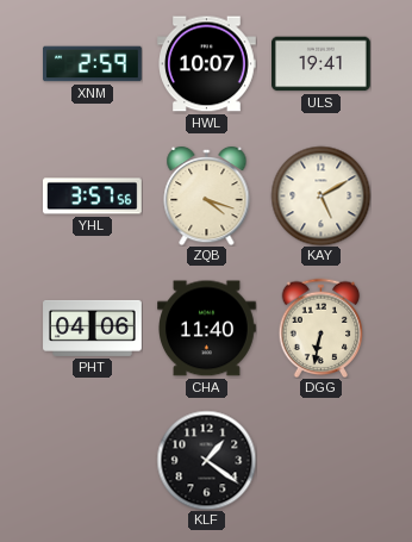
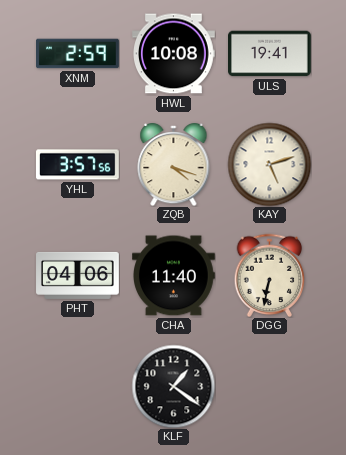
HWL: 10:07 -> 10:08
KAY: 5:10 -> 5:12
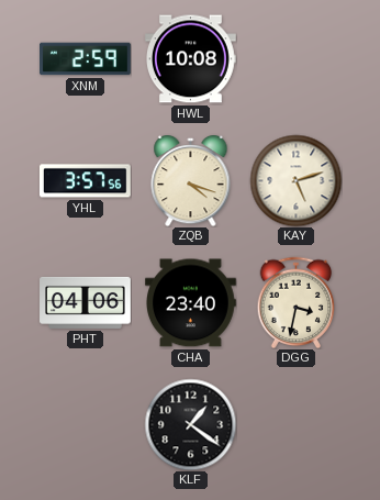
ULS: 19:41 -> none
CHA: 11:40 -> 23:40
DGG: 6:32 -> 3:32
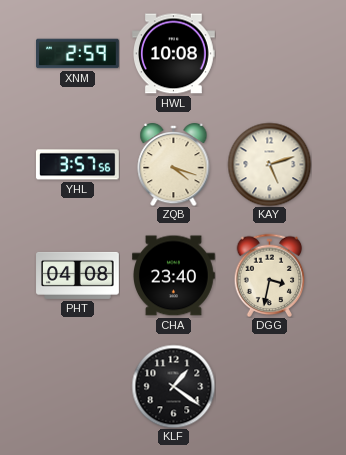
PHT: 04:06 -> 04:08
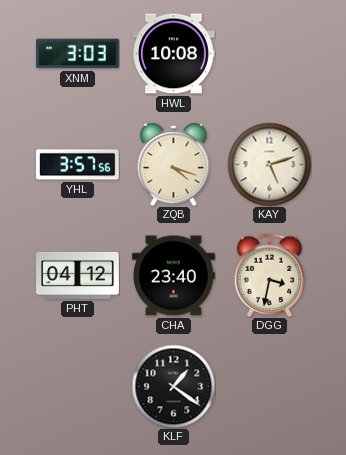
XNM: 2:59 -> 3:03
PHT: 04:08 -> 04:12
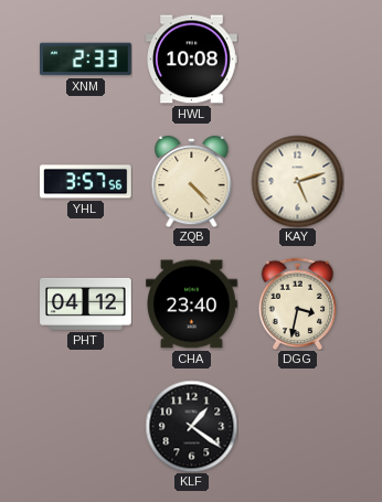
XNM: 3:03 -> 2:33
ZQB: 4:18 -> 4:23
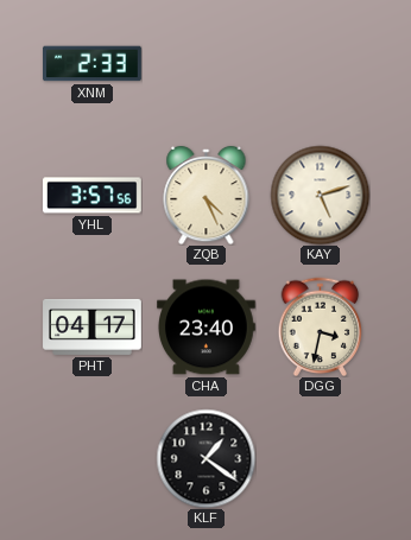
HWL: 10:08 -> none
ZQB: 4:23 -> 4:26
PHT: 04:12 -> 04:17
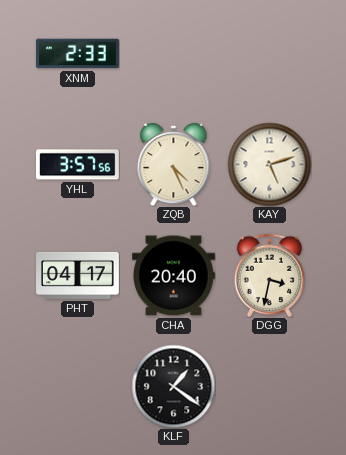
CHA: 23:40 -> 20:40
